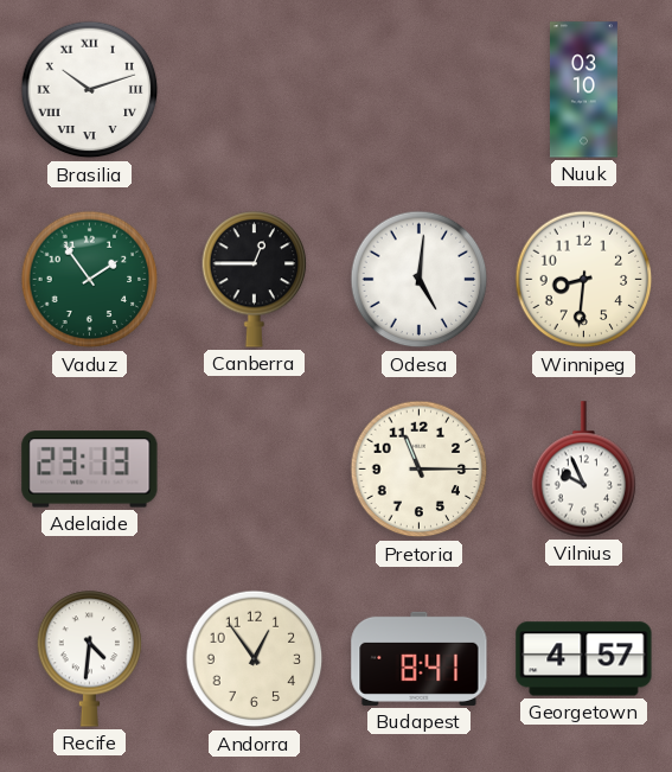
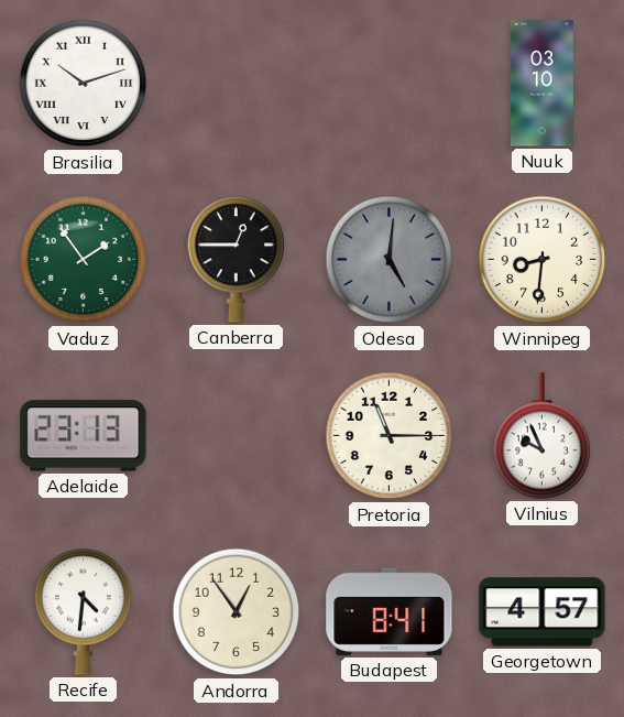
Odesa dial: white -> grey
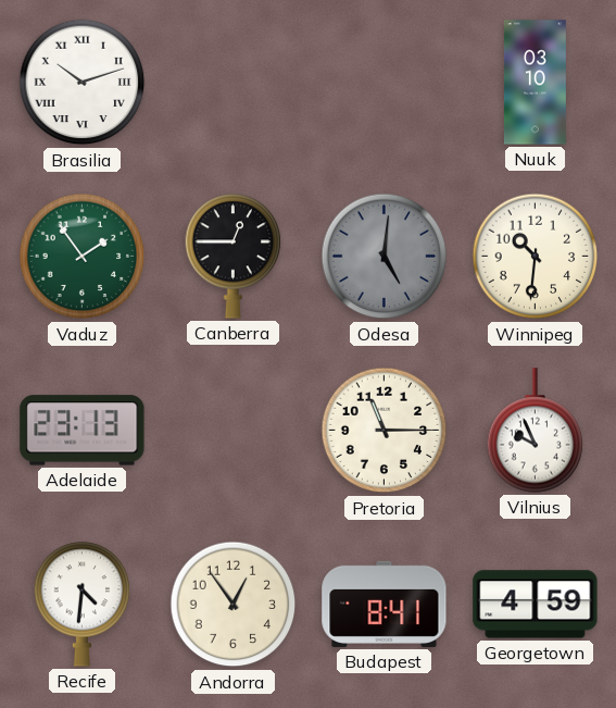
Winnipeg: 8:31 -> 10:31
Georgetown: 4:57 -> 4:59
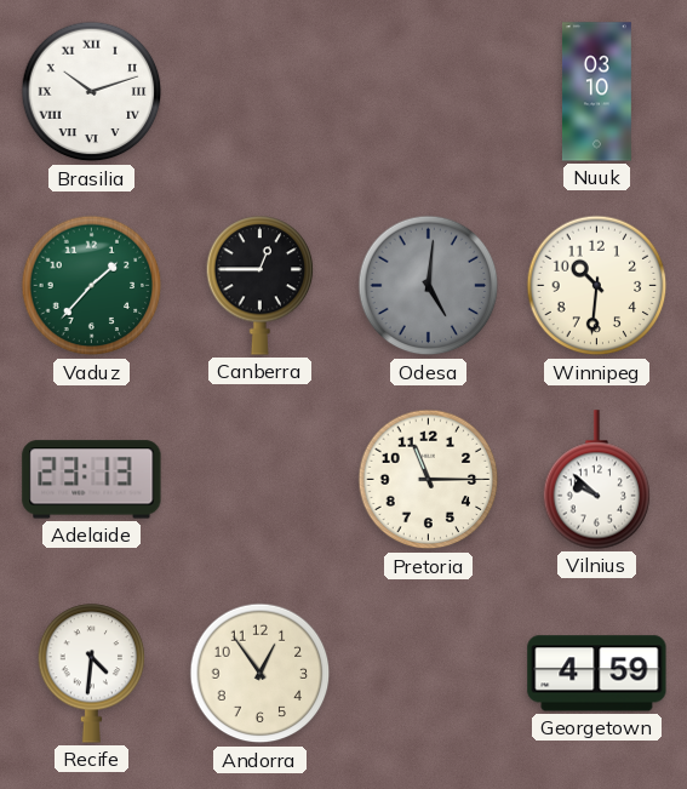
Vaduz: 1:54 -> 1:37
Vilnius: 9:56 -> 9:52
Budapest: 8:41 -> none
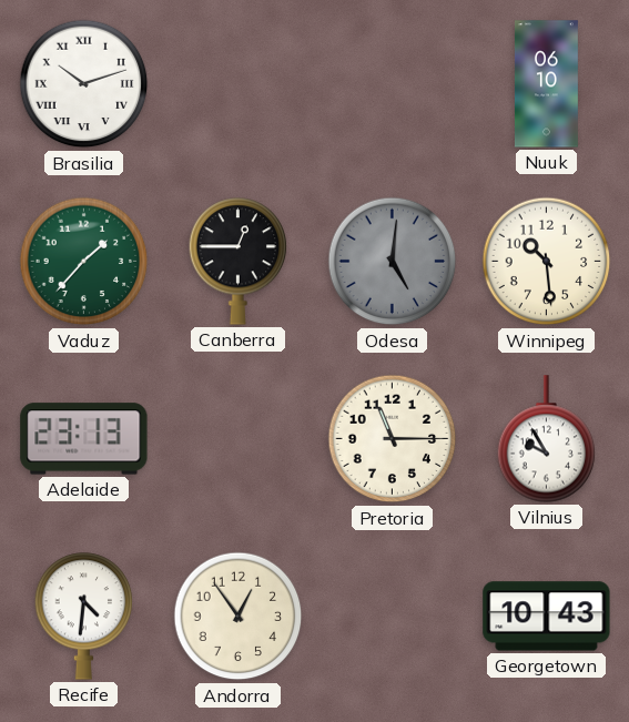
Nuuk: 03:10 -> 06:10
Winnipeg: 10:31 -> 10:29
Vilnius: 9:52 -> 9:55
Georgetown: 4:59 -> 10:43
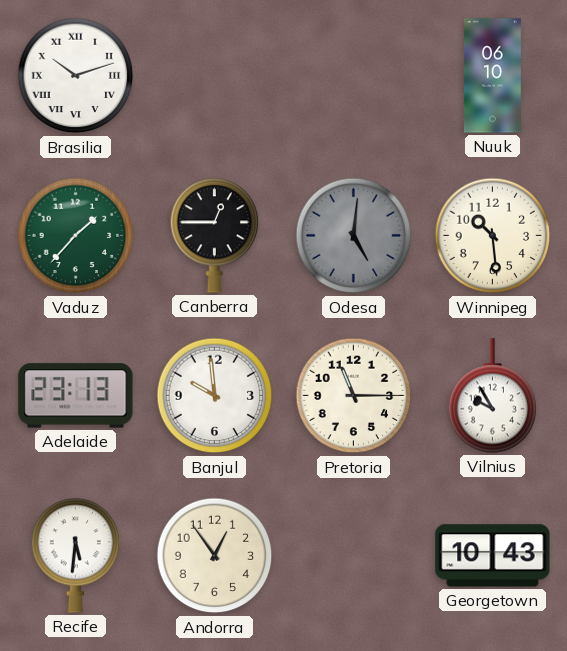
Banjul: none -> 9:59
Recife: 4:31 -> 5:31
